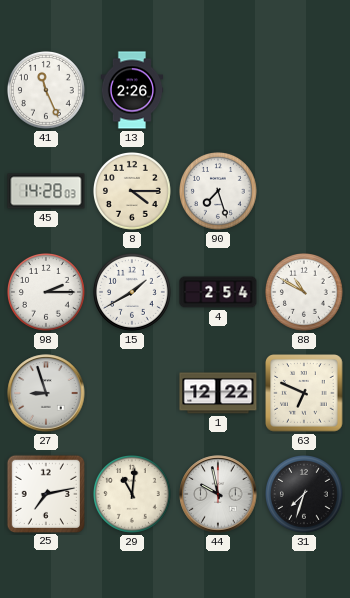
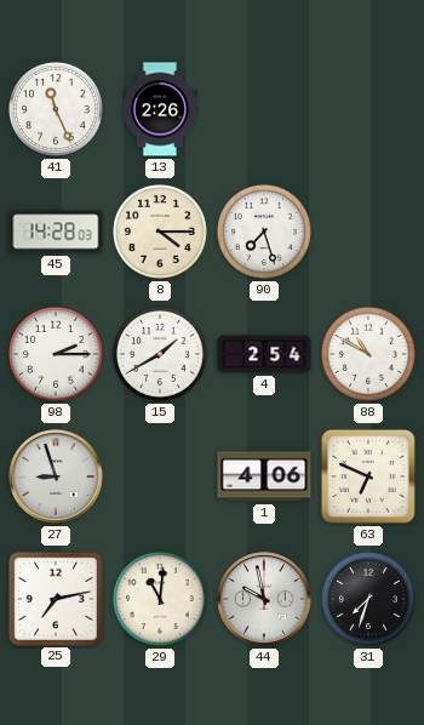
1: 12:22 -> 4:06
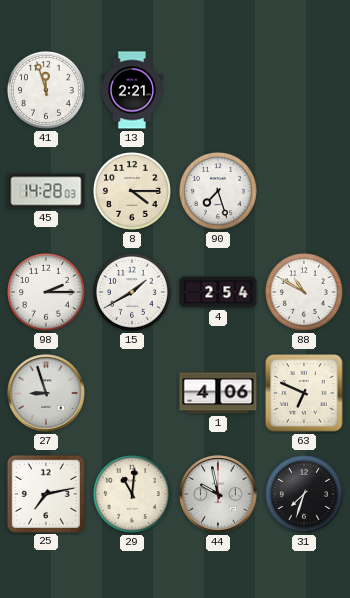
41: 11:26 -> 11:57
13: 2:26 -> 2:21
